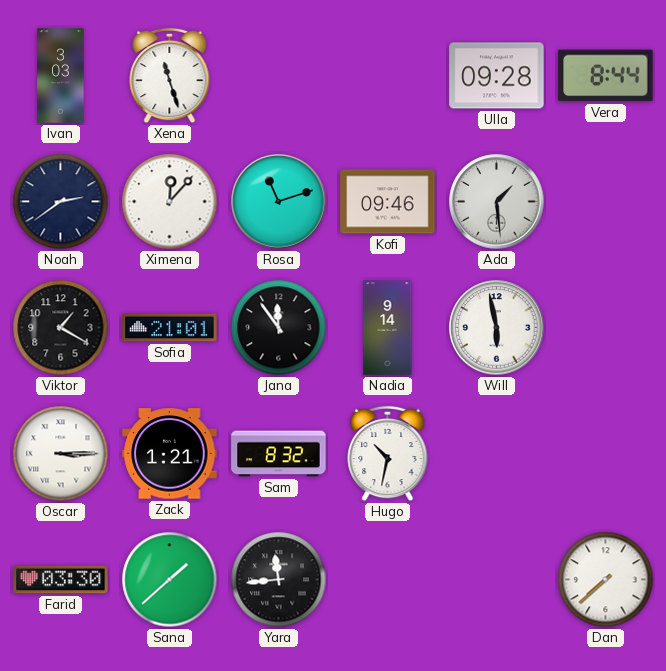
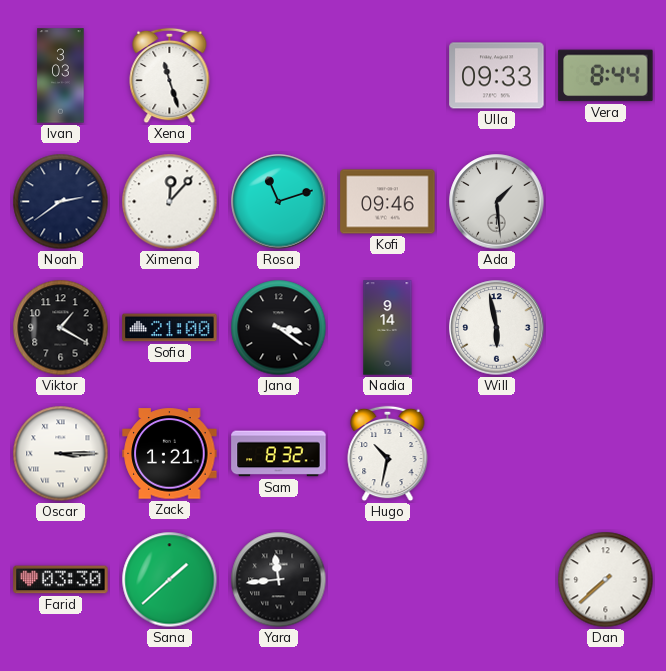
Ulla: 09:28 -> 09:33
Sofia: 21:01 -> 21:00
Jana: 11:54 -> 3:21
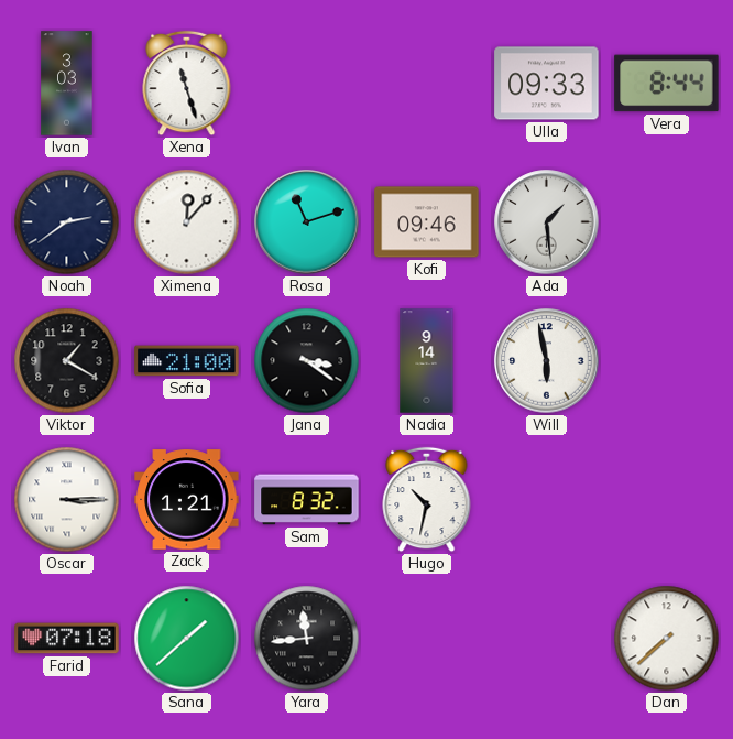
Farid: 03:30 -> 07:18
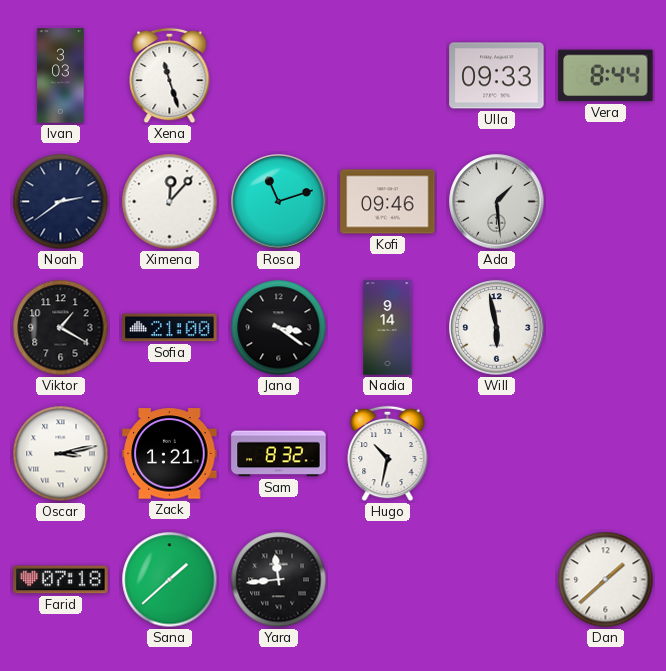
Oscar: 3:15 -> 3:13
Dan: 7:38 -> 1:38
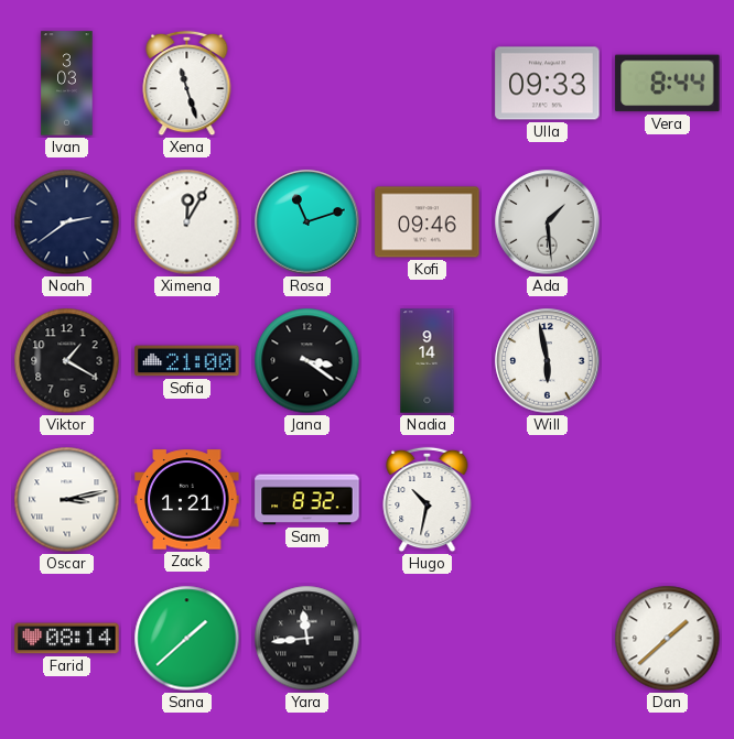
Ximena: 12:07 -> 12:05
Farid: 07:18 -> 08:14
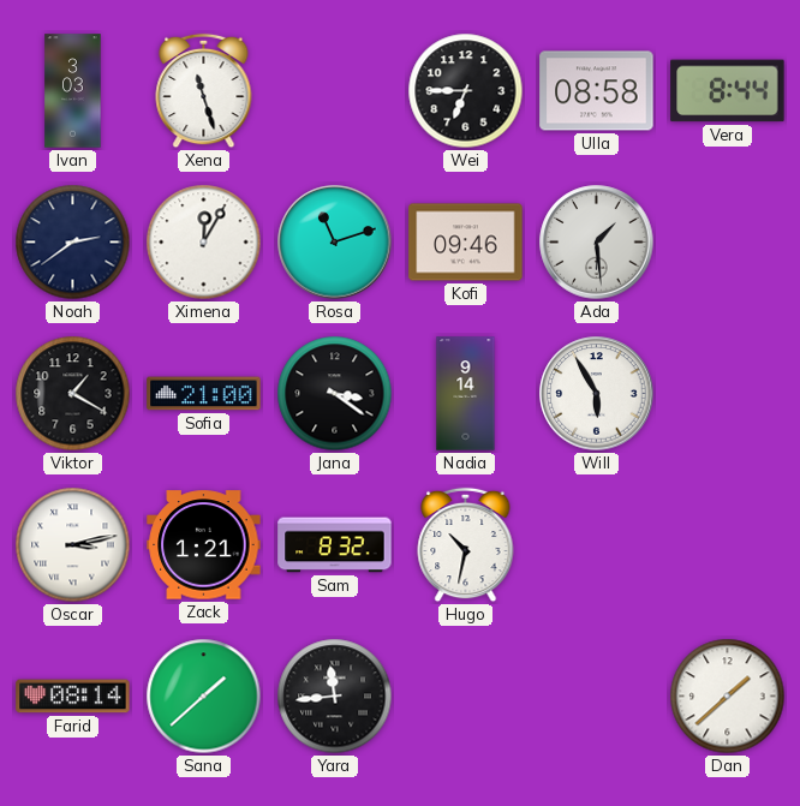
Wei: none -> 6:45
Ulla: 09:33 -> 08:58
Will: 5:58 -> 5:55
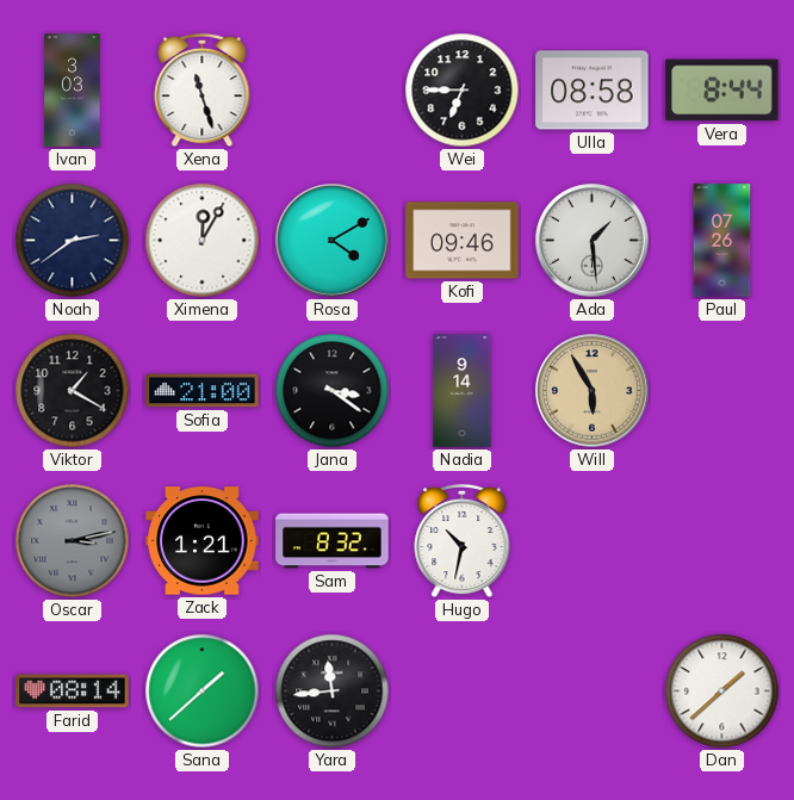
Rosa: 11:12 -> 4:10
Paul: none -> 07:26
Will dial: white -> champagne
Oscar dial: white -> grey
